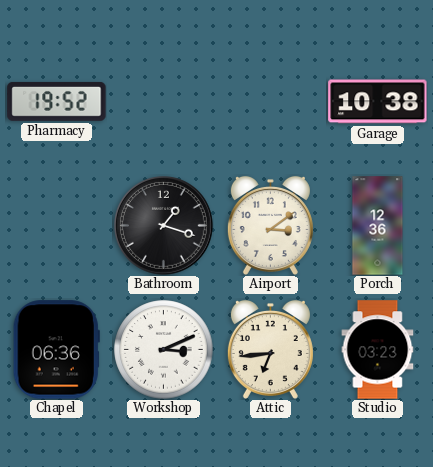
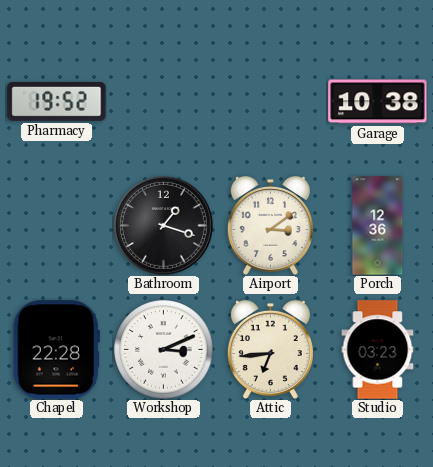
Chapel: 06:36 -> 22:28
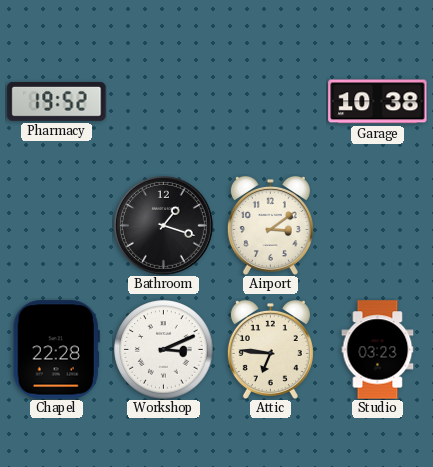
Porch: 12:36 -> none
Attic: 6:44 -> 6:46
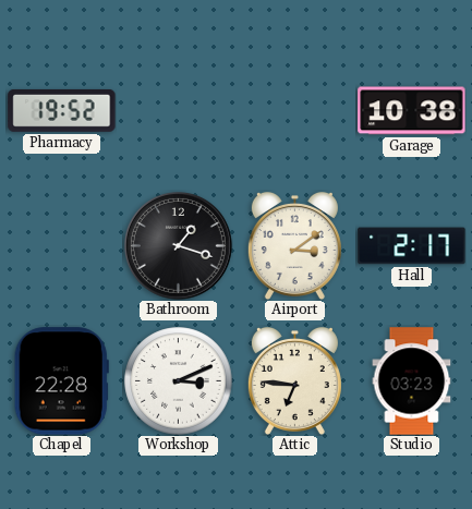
Hall: none -> 2:17
